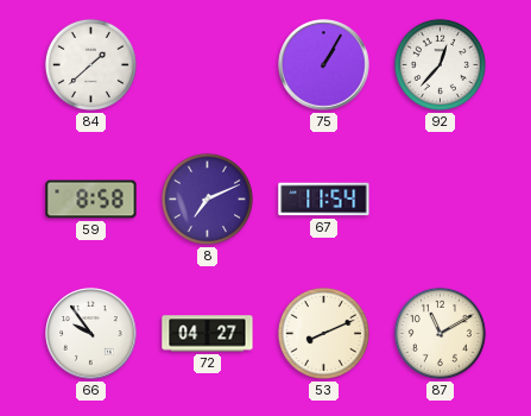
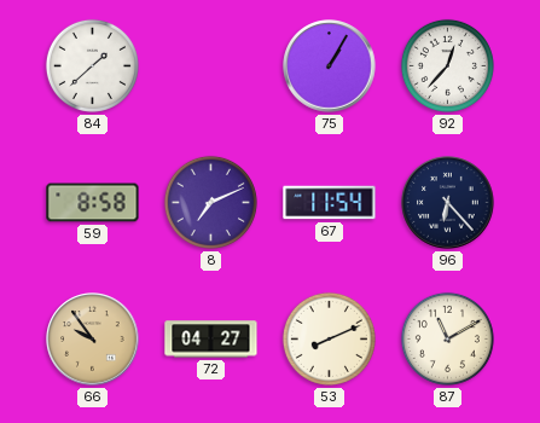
96: none -> 6:23
66 dial: white -> champagne
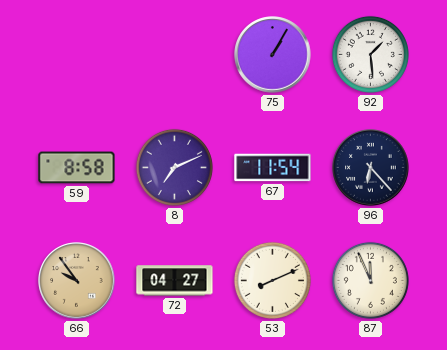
84: 1:38 -> none
92: 12:37 -> 1:29
87: 11:10 -> 11:56
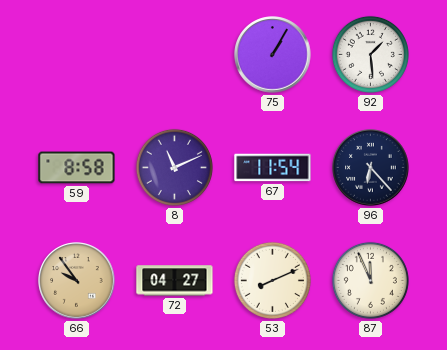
8: 7:11 -> 11:11
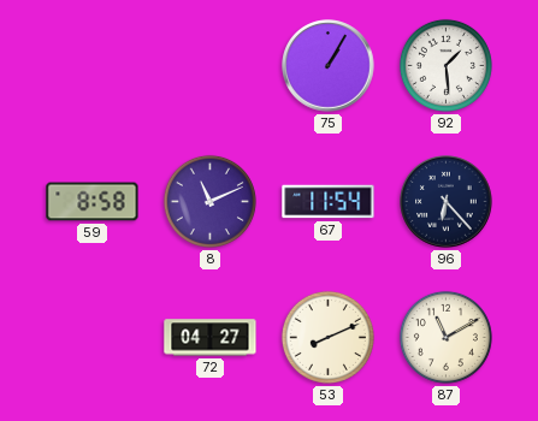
66: 9:54 -> none
87: 11:56 -> 11:10
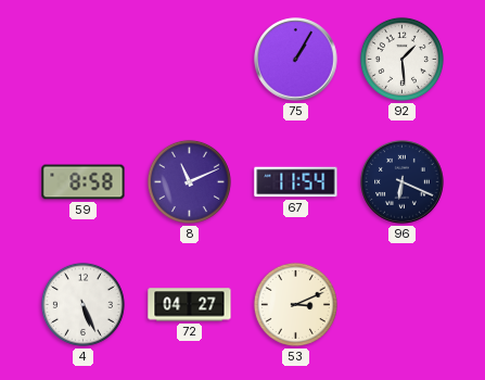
96: 6:23 -> 6:19
4: none -> 5:26
53: 8:11 -> 3:11
87: 11:10 -> none
